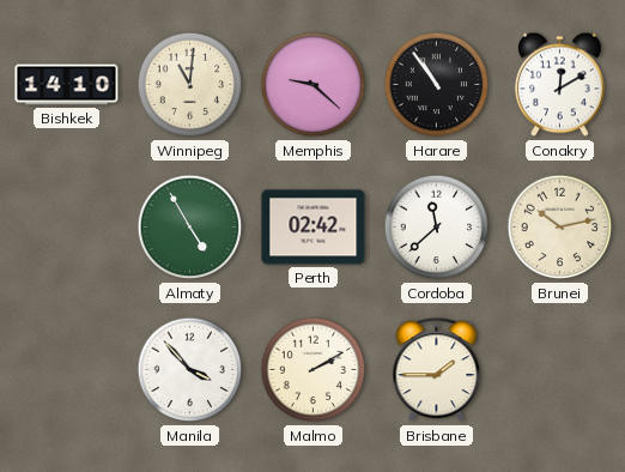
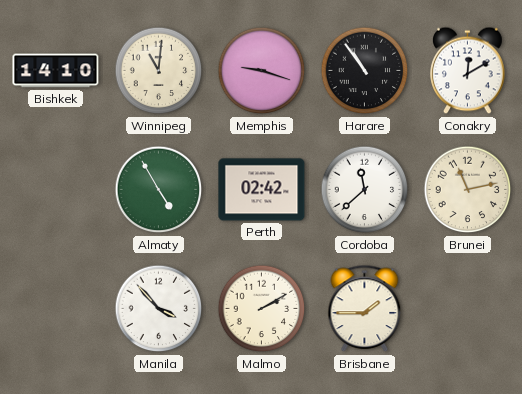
Memphis: 9:22 -> 9:18
Brunei: 10:13 -> 11:13
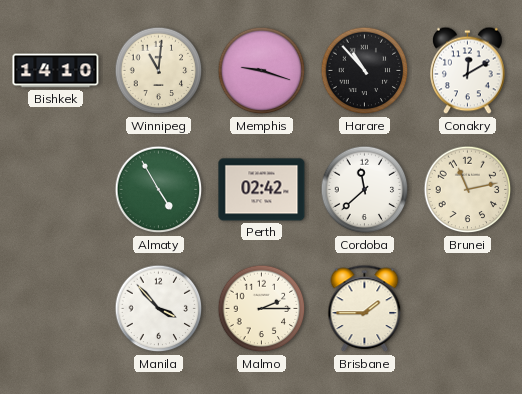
Harare: 10:54 -> 10:53
Malmo: 2:10 -> 2:15
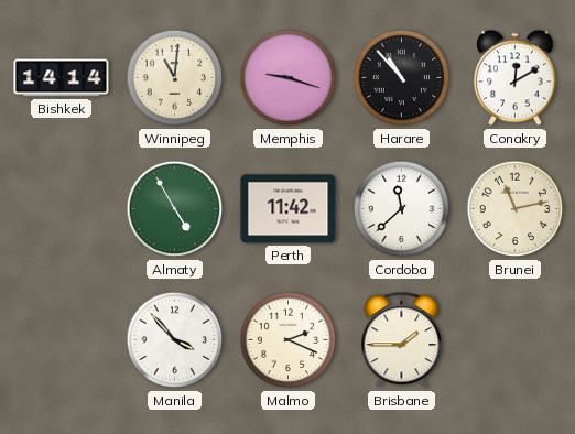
Bishkek: 14:10 -> 14:14
Perth: 02:42 -> 11:42
Malmo: 2:15 -> 2:19
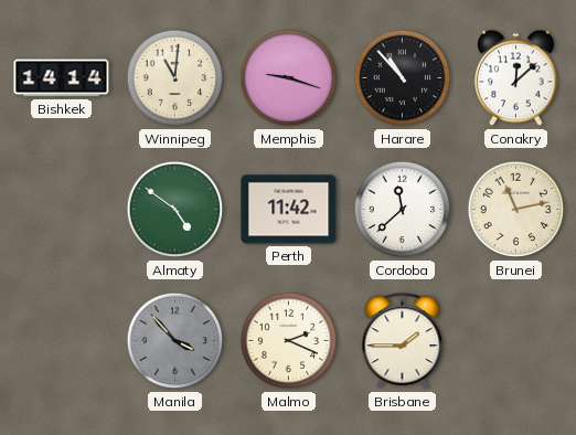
Conakry: 12:10 -> 12:08
Almaty: 4:55 -> 4:51
Manila dial: white -> grey
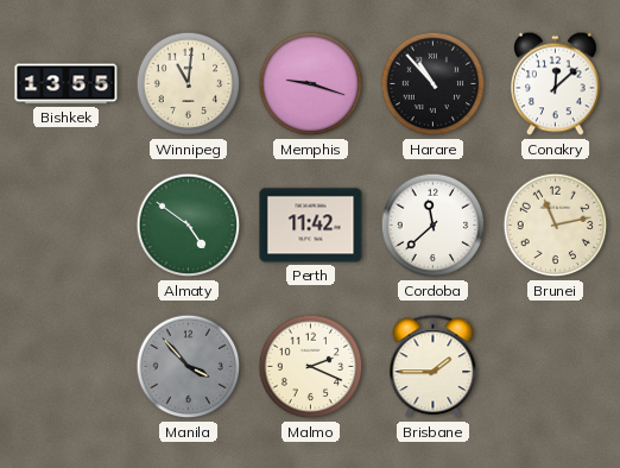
Bishkek: 14:14 -> 13:55
